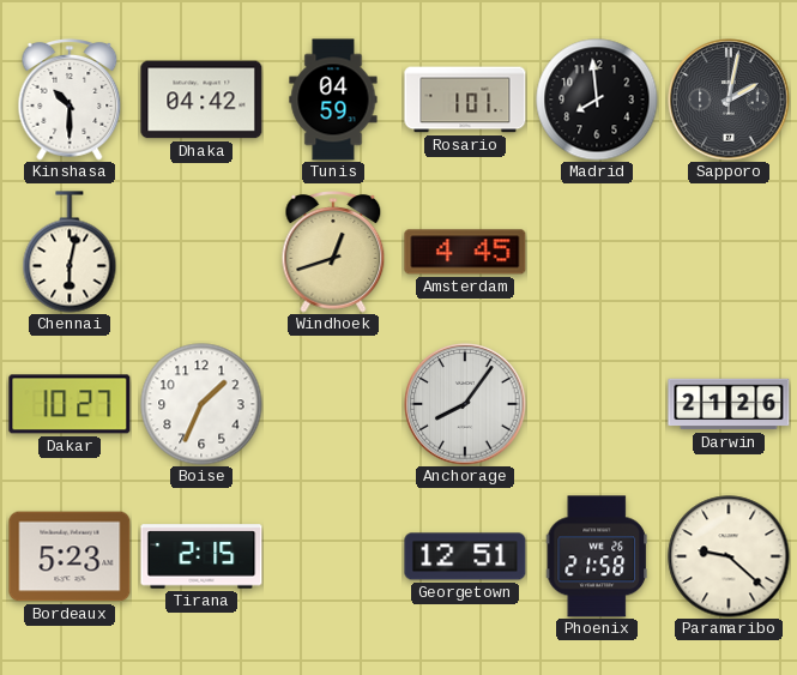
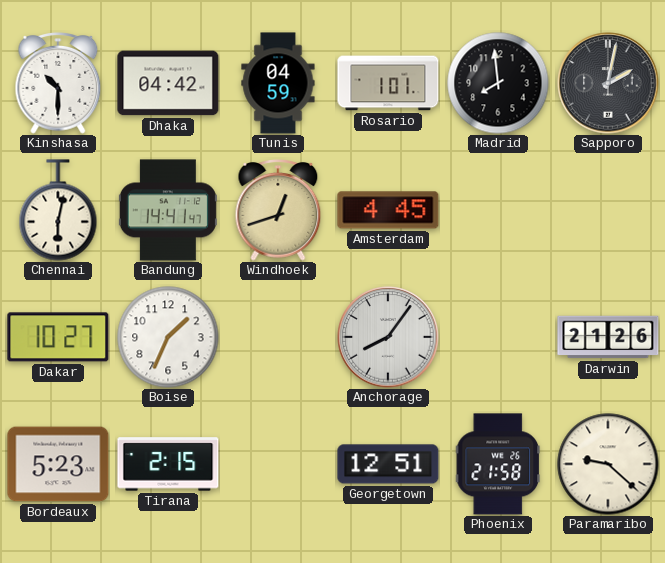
Bandung: none -> 14:41
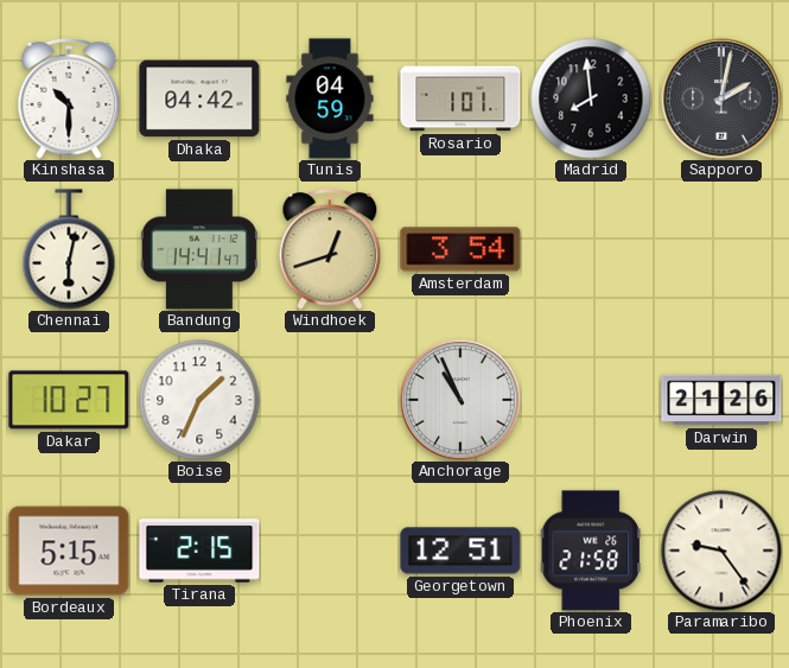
Amsterdam: 4:45 -> 3:54
Anchorage: 8:06 -> 10:56
Bordeaux: 5:23 -> 5:15
Paramaribo: 9:22 -> 9:24
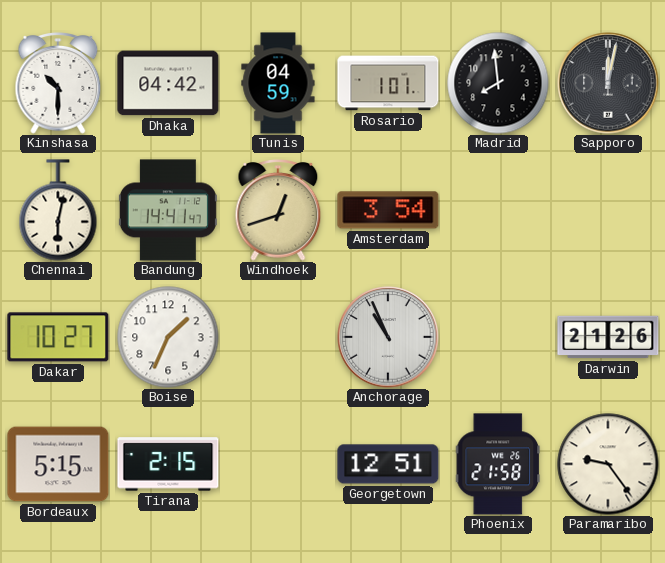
Sapporo: 2:02 -> 12:02
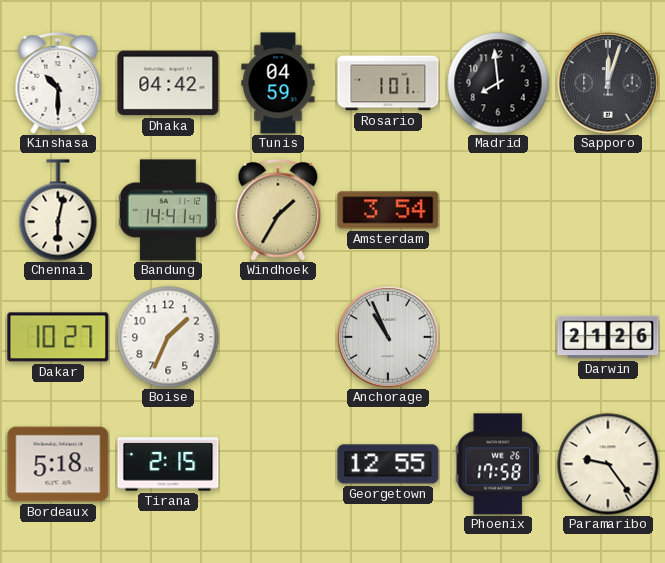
Sapporo: 12:02 -> 12:03
Windhoek: 12:42 -> 1:35
Bordeaux: 5:15 -> 5:18
Georgetown: 12:51 -> 12:55
Phoenix: 21:58 -> 17:58
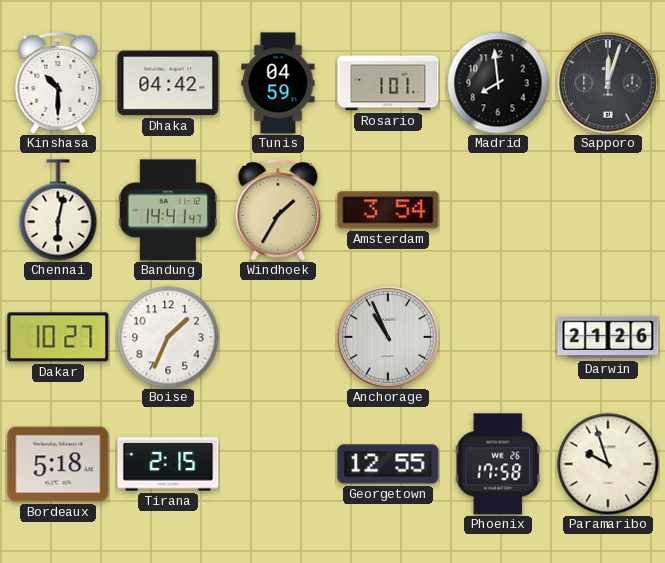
Paramaribo: 9:24 -> 9:57
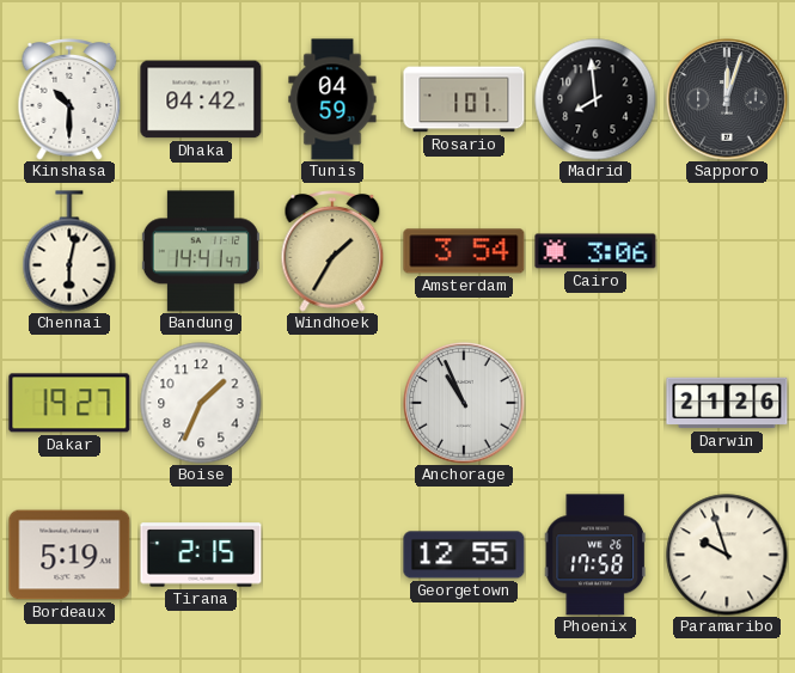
Cairo: none -> 3:06
Dakar: 10:27 -> 19:27
Bordeaux: 5:18 -> 5:19
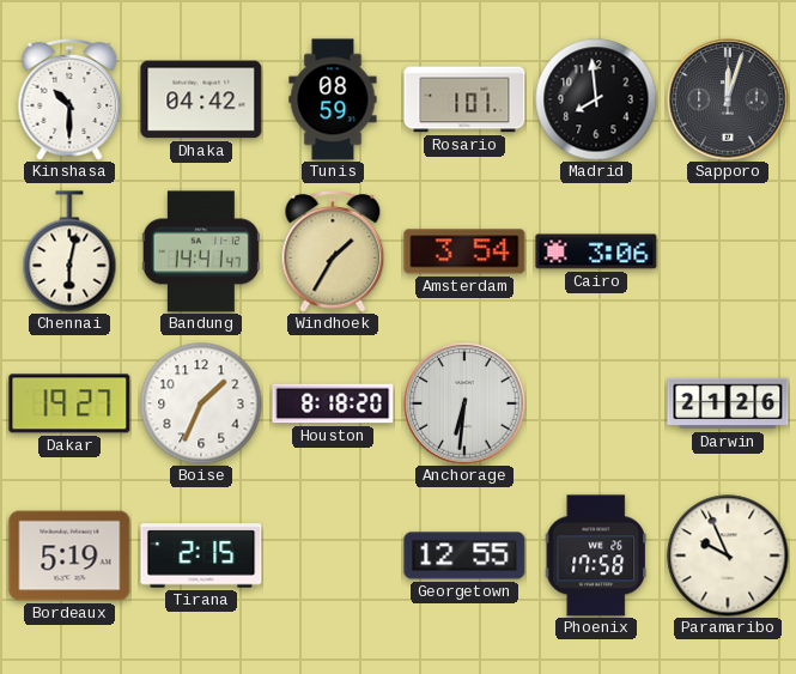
Tunis: 04:59 -> 08:59
Houston: none -> 8:18
Anchorage: 10:56 -> 6:31
Paramaribo: 9:57 -> 9:56
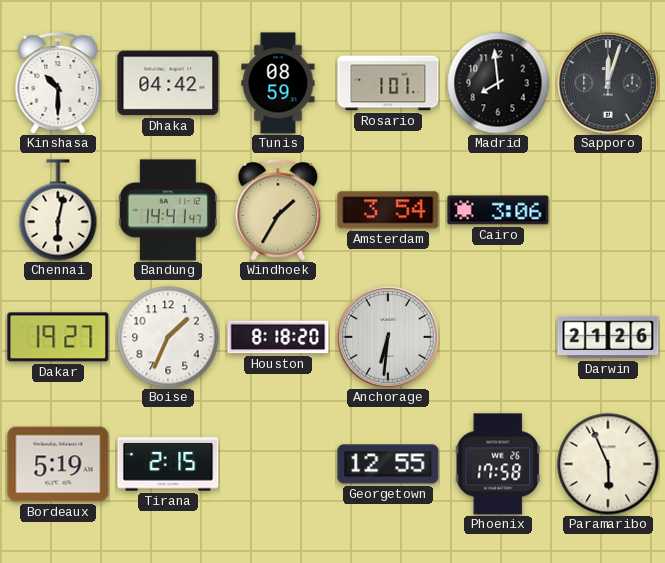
Paramaribo: 9:56 -> 5:56
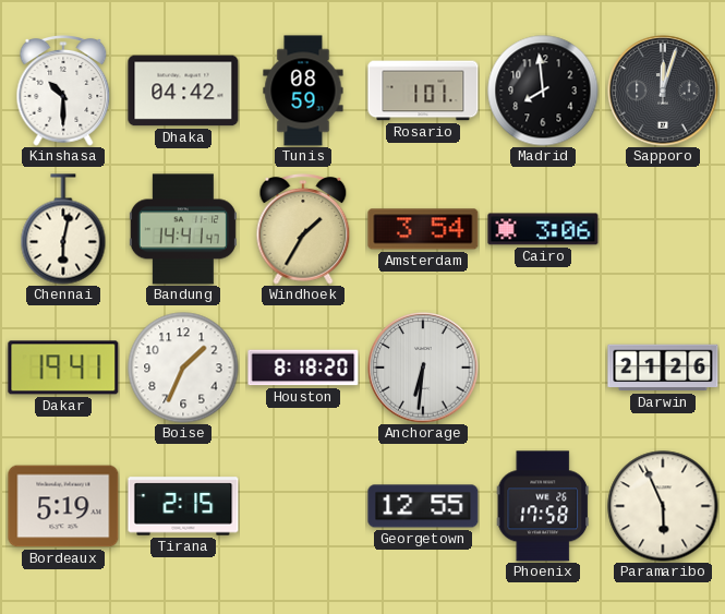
Dakar: 19:27 -> 19:41
